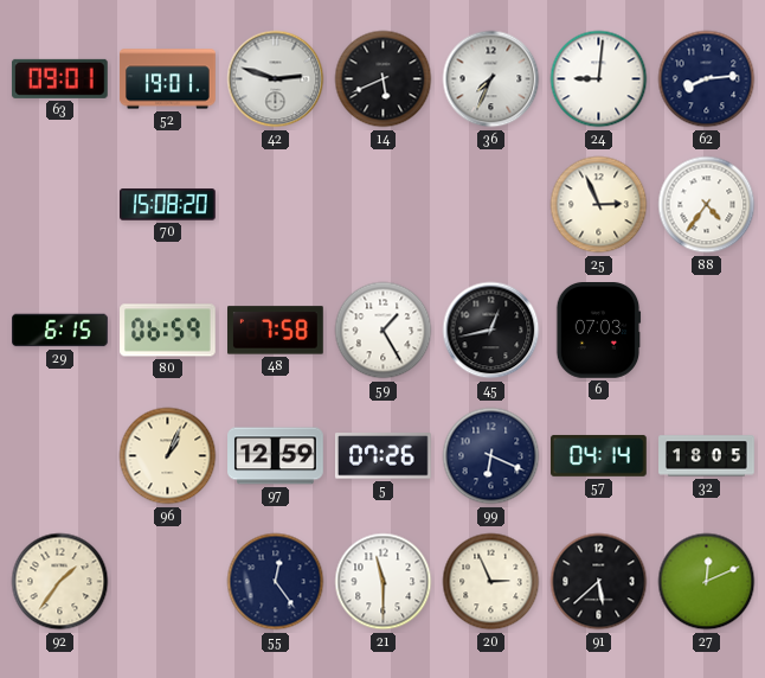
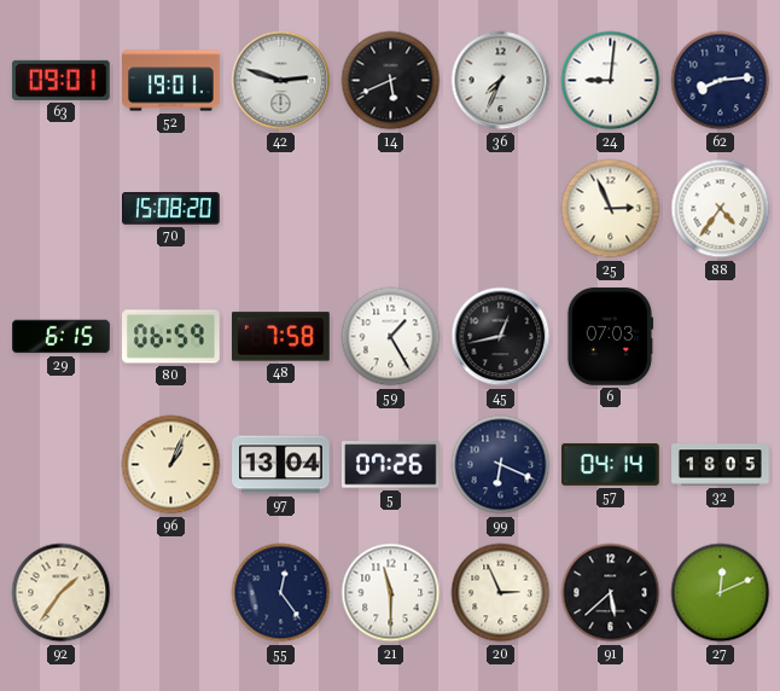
97: 12:59 -> 13:04
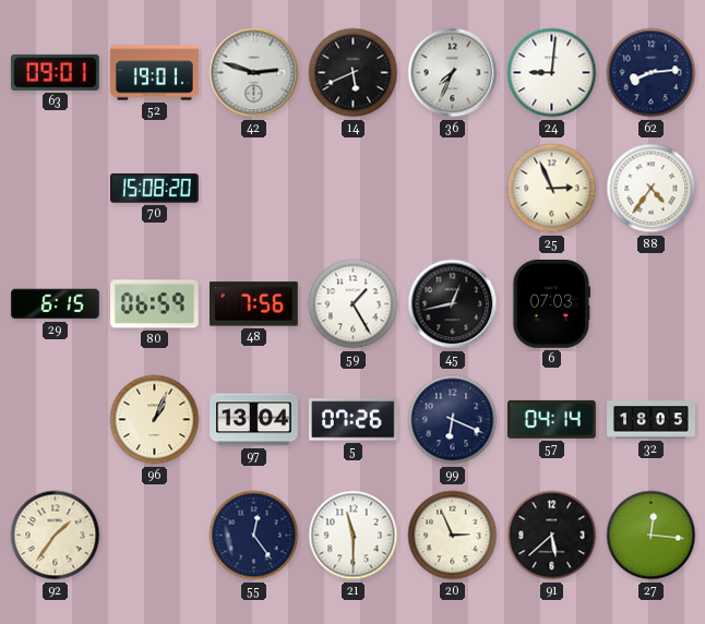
48: 7:58 -> 7:56
27: 12:11 -> 12:16
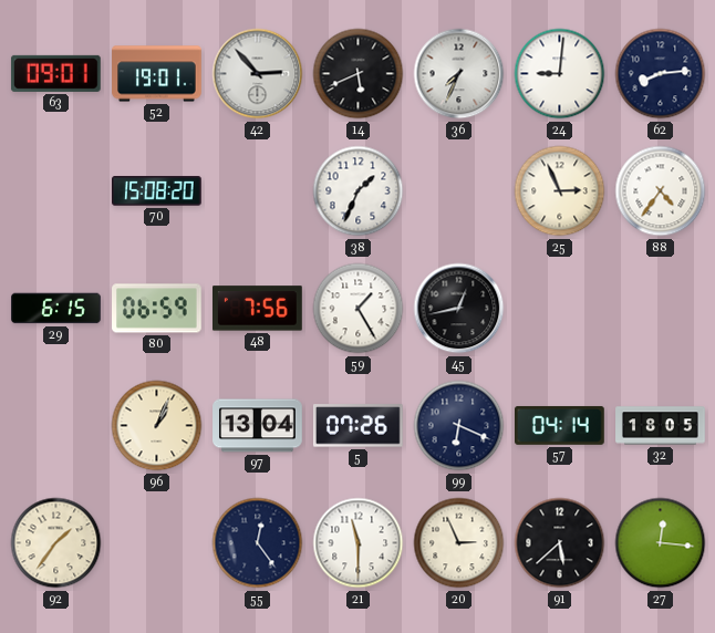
42: 2:48 -> 2:53
38: none -> 1:34
6: 07:03 -> none
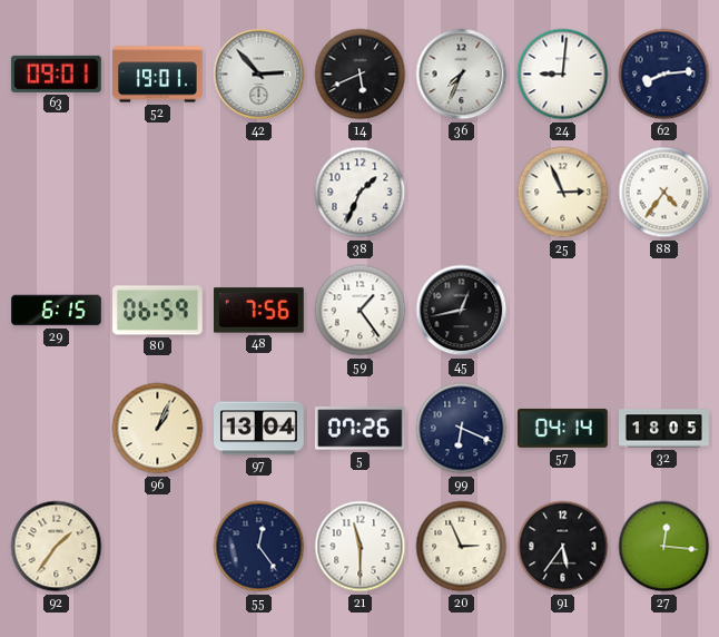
70: 15:08 -> none
59: 1:25 -> 1:24
91: 5:38 -> 5:36
